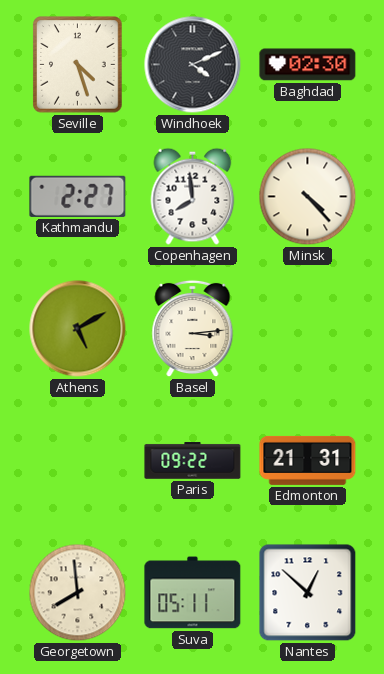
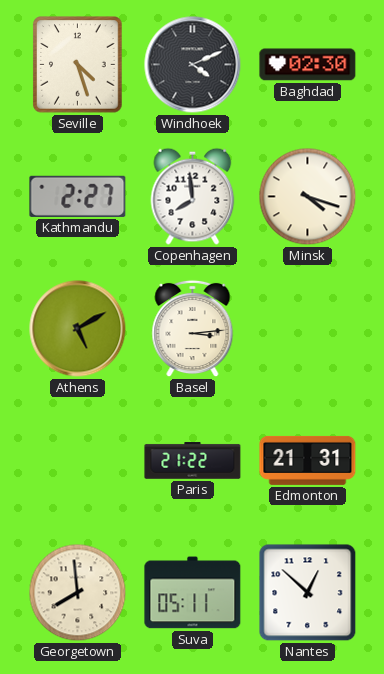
Minsk: 4:23 -> 4:18
Paris: 09:22 -> 21:22
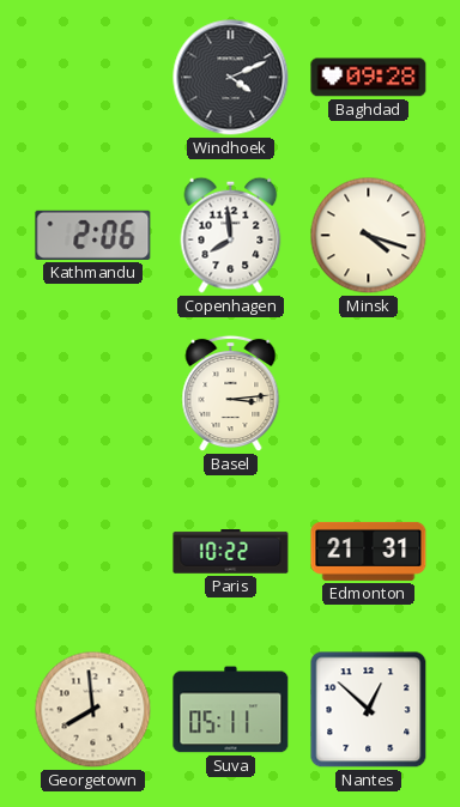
Seville: 4:27 -> none
Baghdad: 02:30 -> 09:28
Kathmandu: 2:27 -> 2:06
Athens: 5:10 -> none
Paris: 21:22 -> 10:22
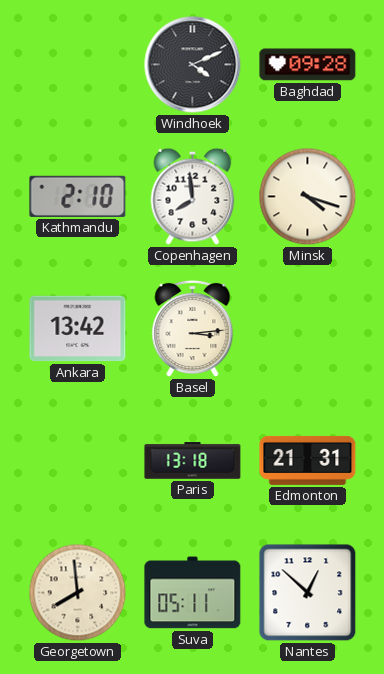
Kathmandu: 2:06 -> 2:10
Ankara: none -> 13:42
Paris: 10:22 -> 13:18
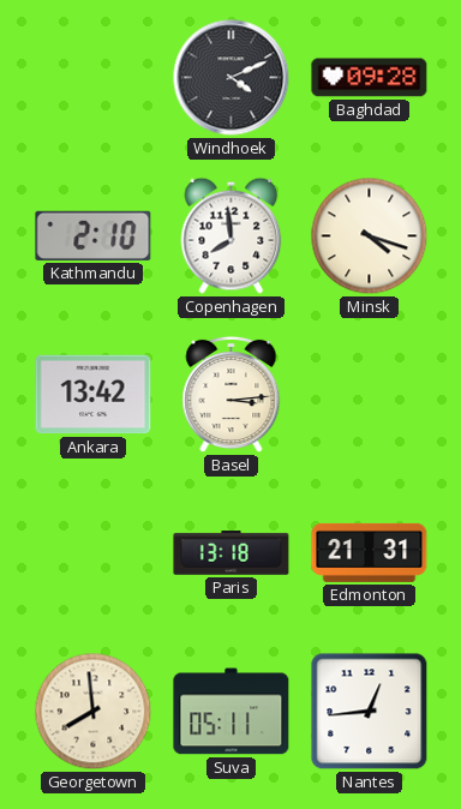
Nantes: 12:52 -> 12:44
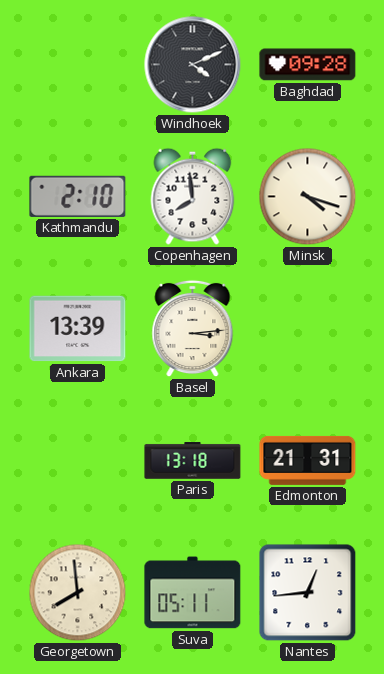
Ankara: 13:42 -> 13:39
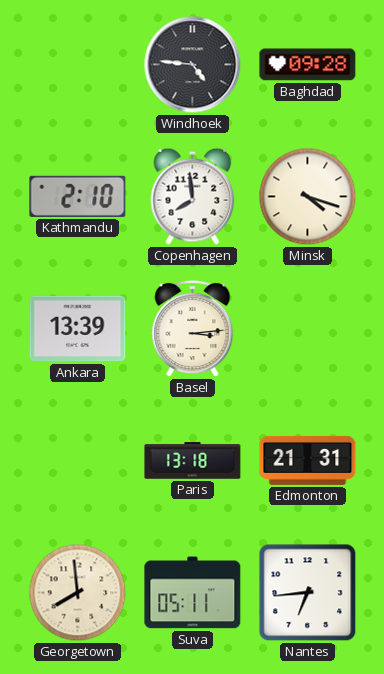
Windhoek: 4:11 -> 4:46
Nantes: 12:44 -> 6:44
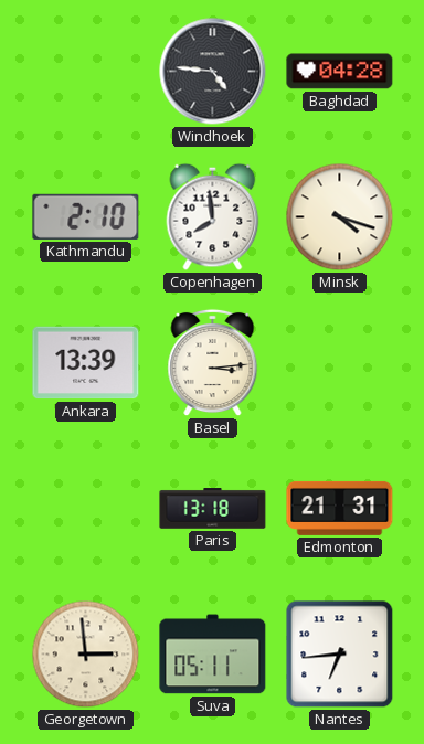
Baghdad: 09:28 -> 04:28
Georgetown: 7:59 -> 2:59
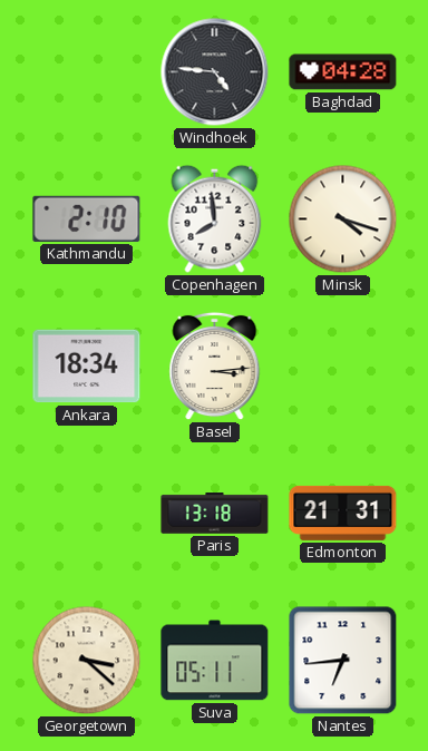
Ankara: 13:39 -> 18:34
Georgetown: 2:59 -> 3:22
